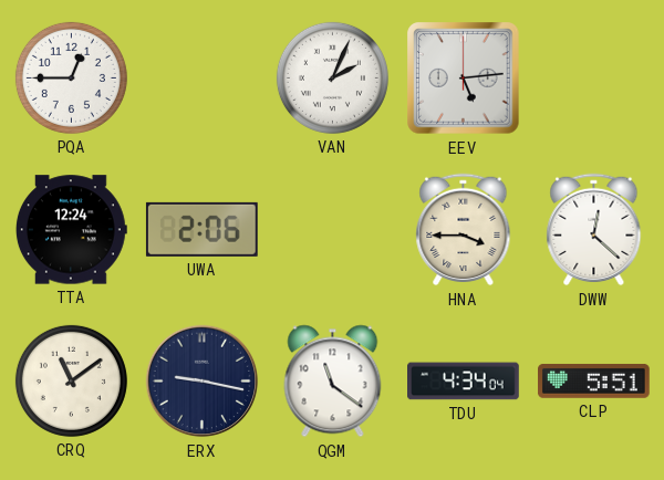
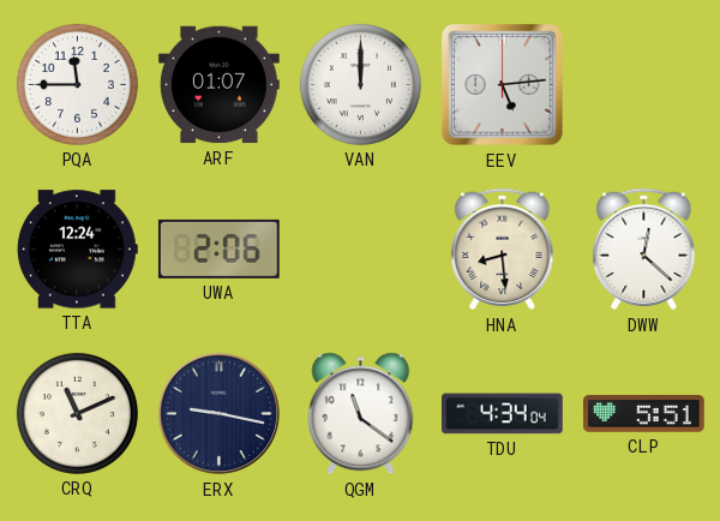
PQA: 12:45 -> 11:45
ARF: none -> 01:07
VAN: 2:04 -> 12:00
HNA: 3:45 -> 8:29
CRQ: 11:09 -> 11:11
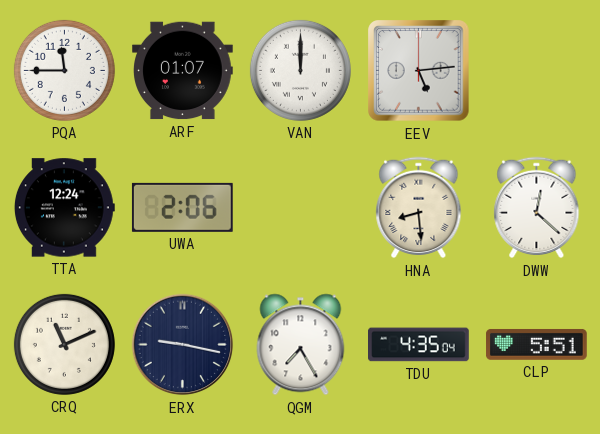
QGM: 11:21 -> 7:25
TDU: 4:34 -> 4:35
